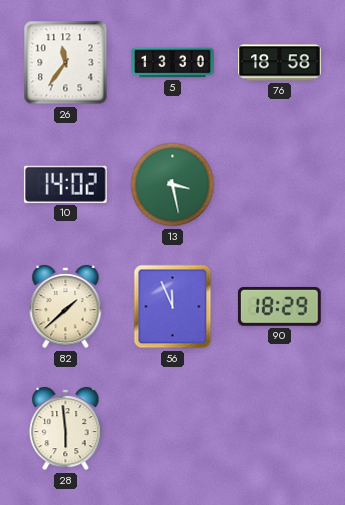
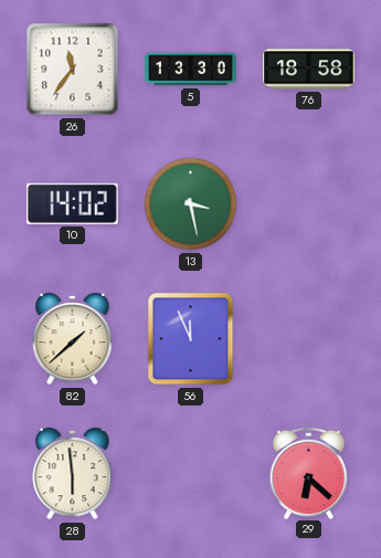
90: 18:29 -> none
29: none -> 6:22
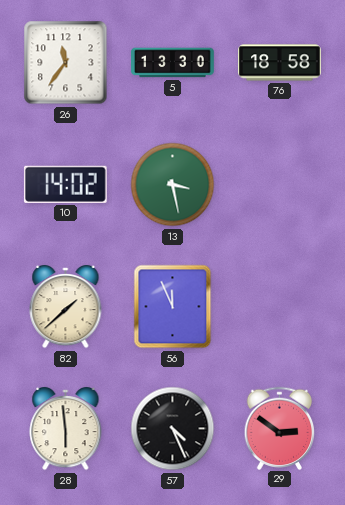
57: none -> 4:26
29: 6:22 -> 2:51
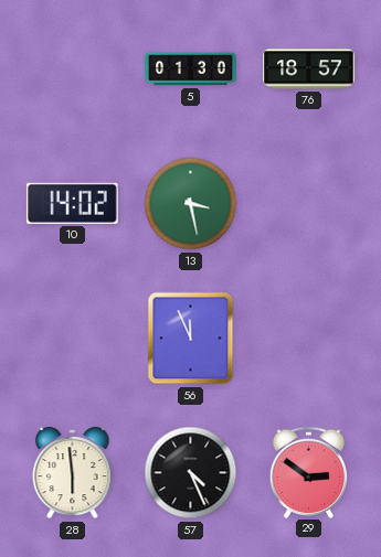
26: 11:36 -> none
5: 13:30 -> 01:30
76: 18:58 -> 18:57
82: 1:38 -> none
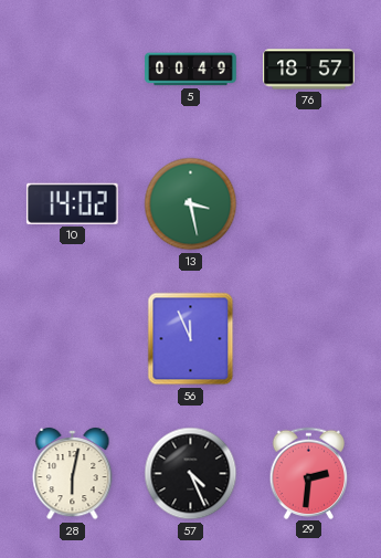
5: 01:30 -> 00:49
28: 5:59 -> 6:02
29: 2:51 -> 2:31
